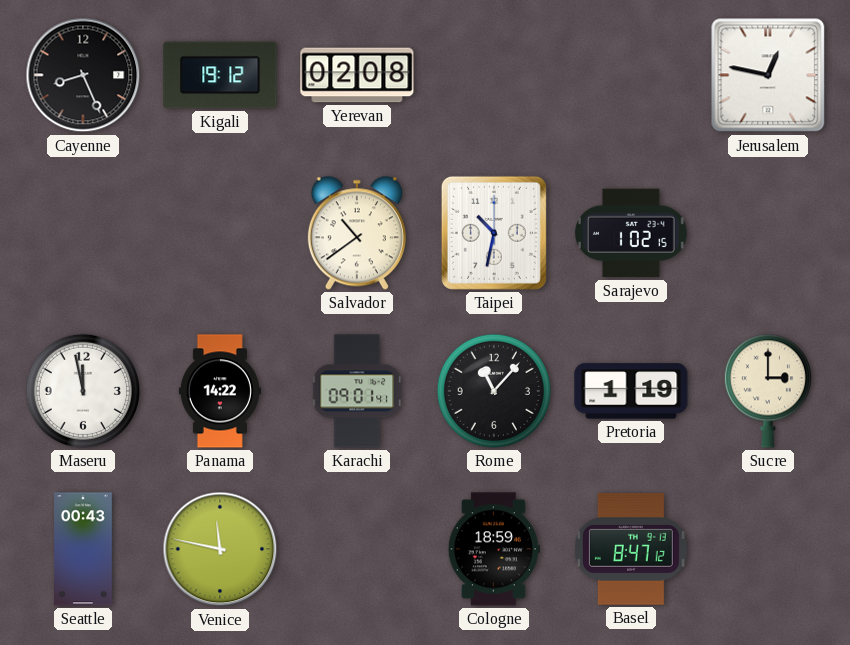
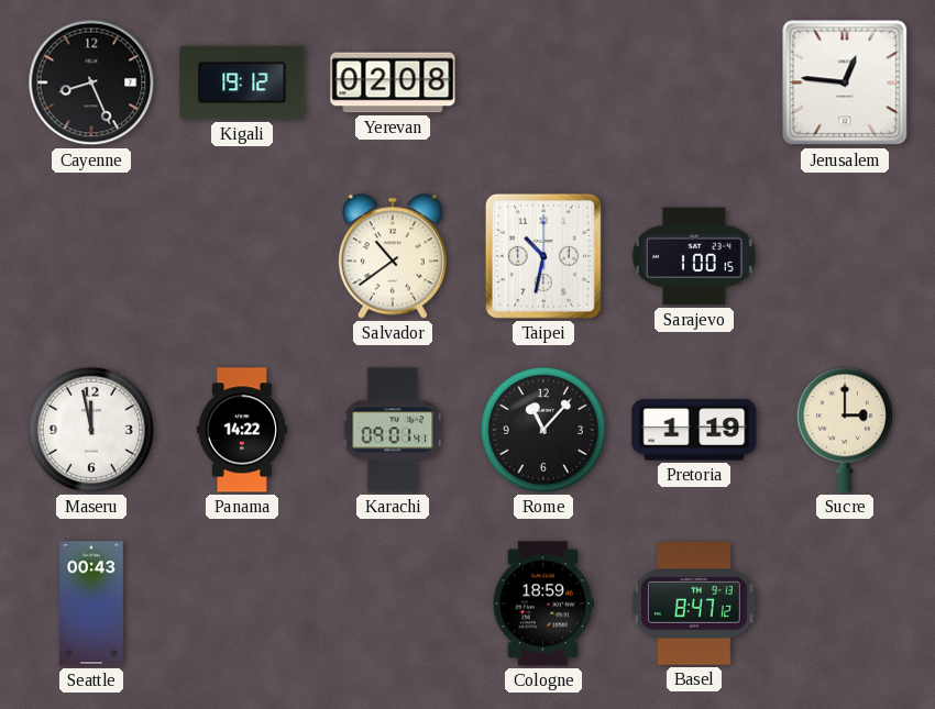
Jerusalem: 12:47 -> 12:46
Sarajevo: 1:02 -> 1:00
Venice: 11:47 -> none
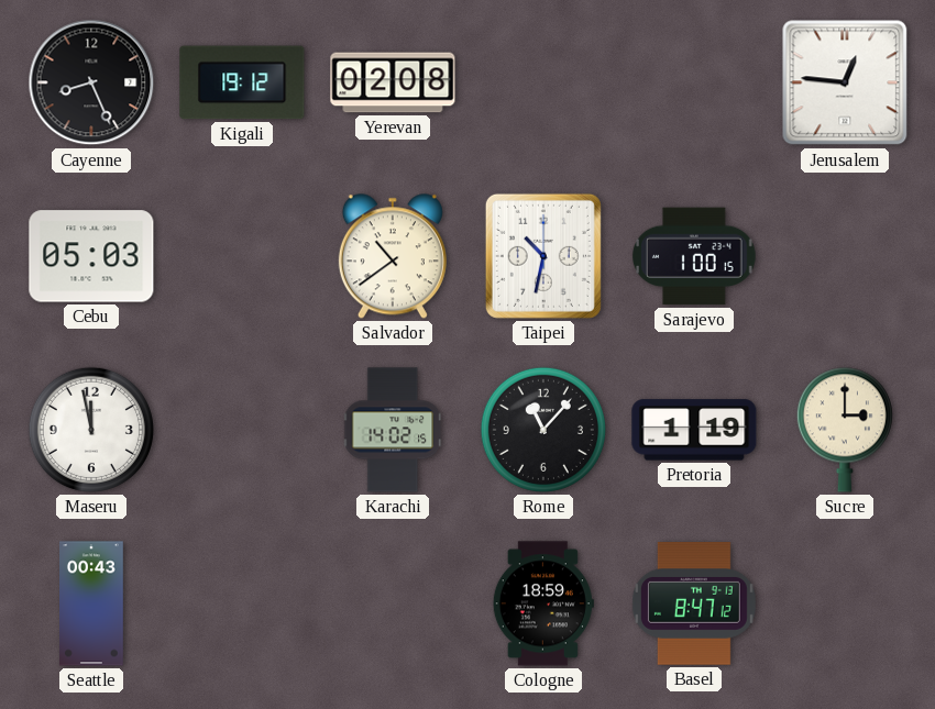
Cebu: none -> 05:03
Panama: 14:22 -> none
Karachi: 09:01 -> 14:02
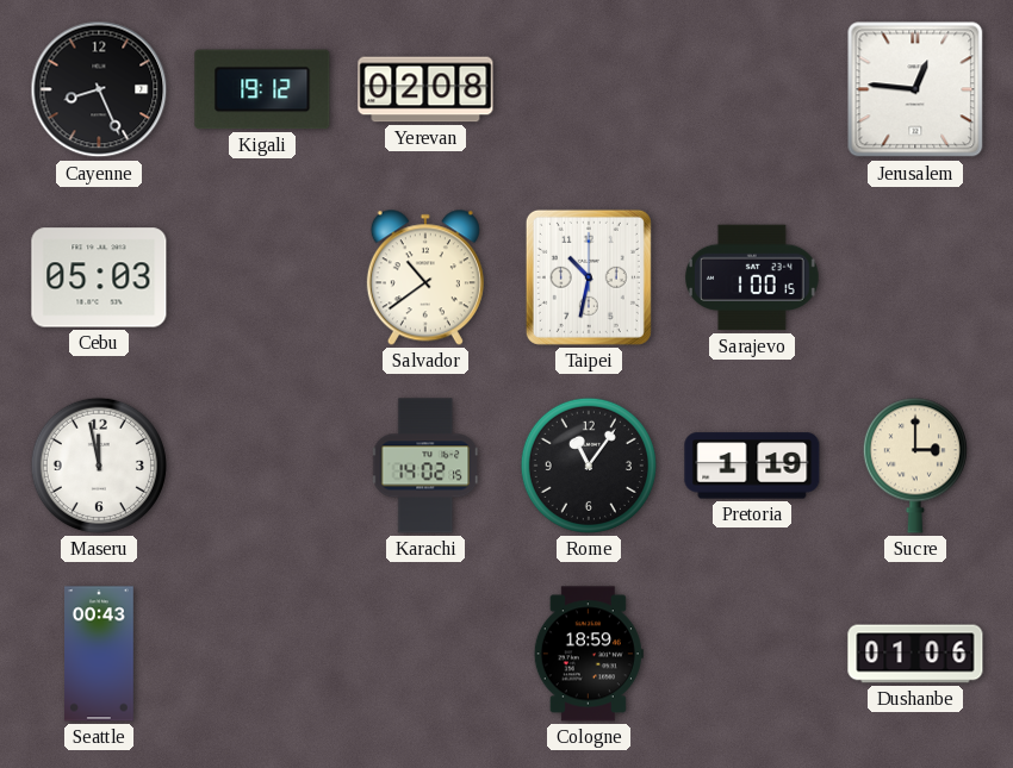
Rome: 11:07 -> 11:06
Basel: 8:47 -> none
Dushanbe: none -> 01:06
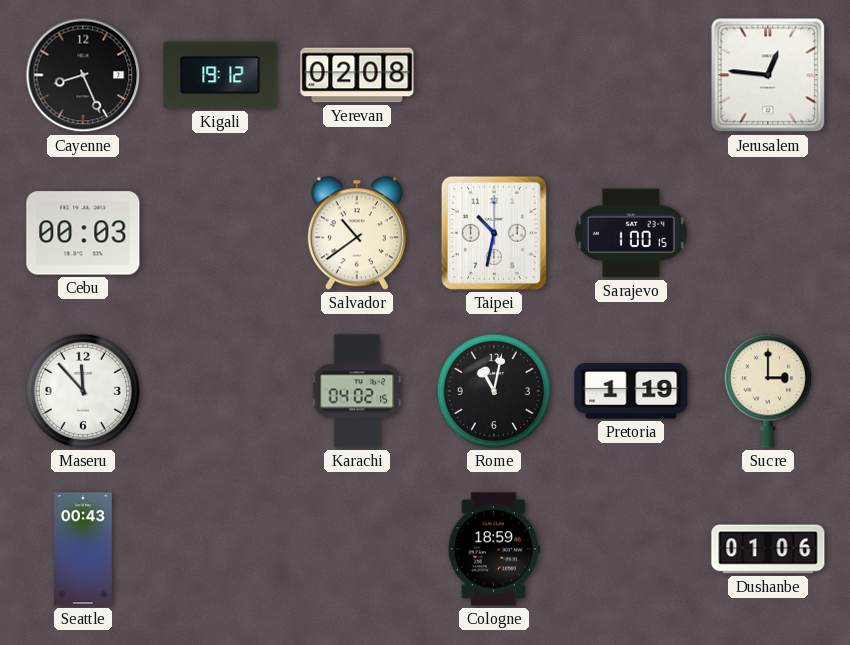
Cebu: 05:03 -> 00:03
Maseru: 11:58 -> 11:53
Karachi: 14:02 -> 04:02
Rome: 11:06 -> 11:02
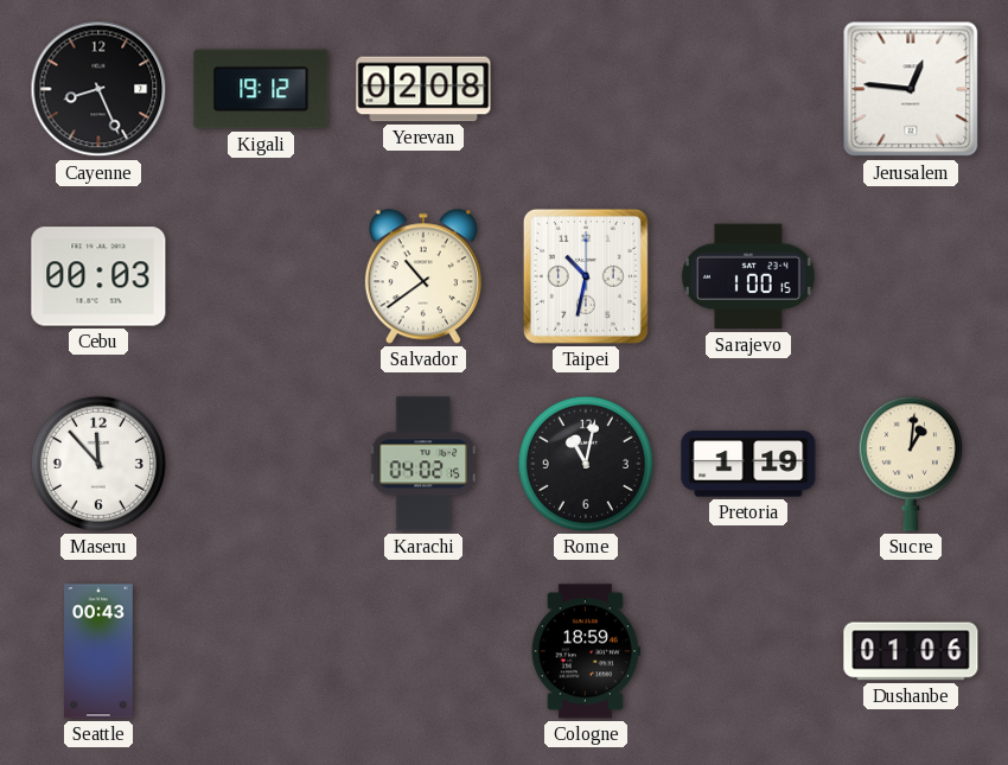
Sucre: 3:00 -> 1:01
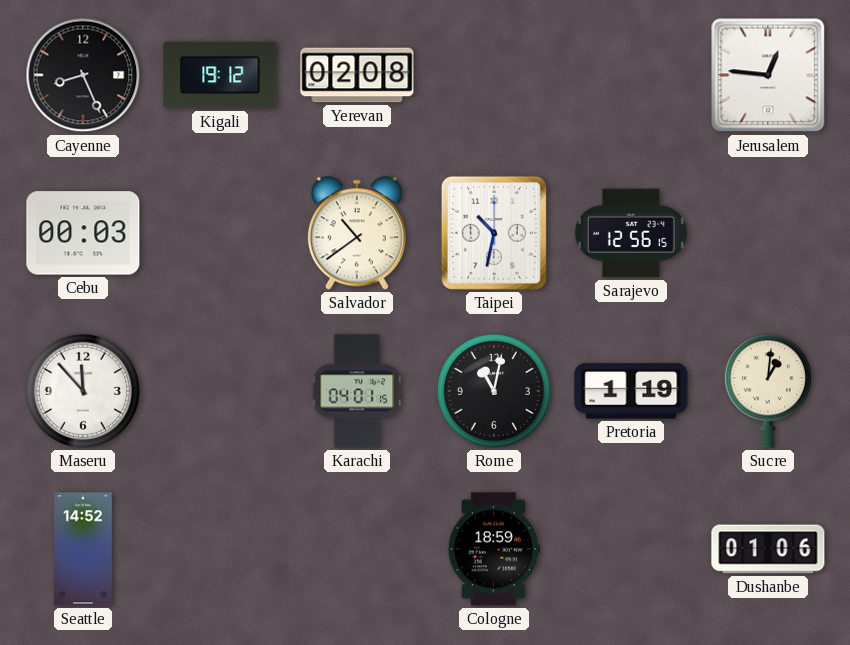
Sarajevo: 1:00 -> 12:56
Karachi: 04:02 -> 04:01
Seattle: 00:43 -> 14:52
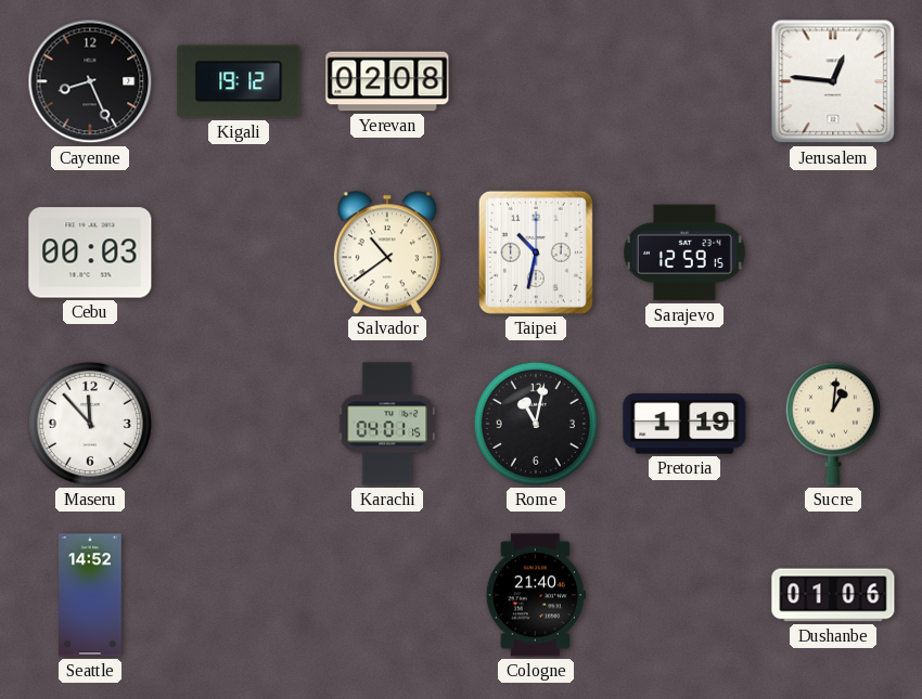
Sarajevo: 12:56 -> 12:59
Cologne: 18:59 -> 21:40
